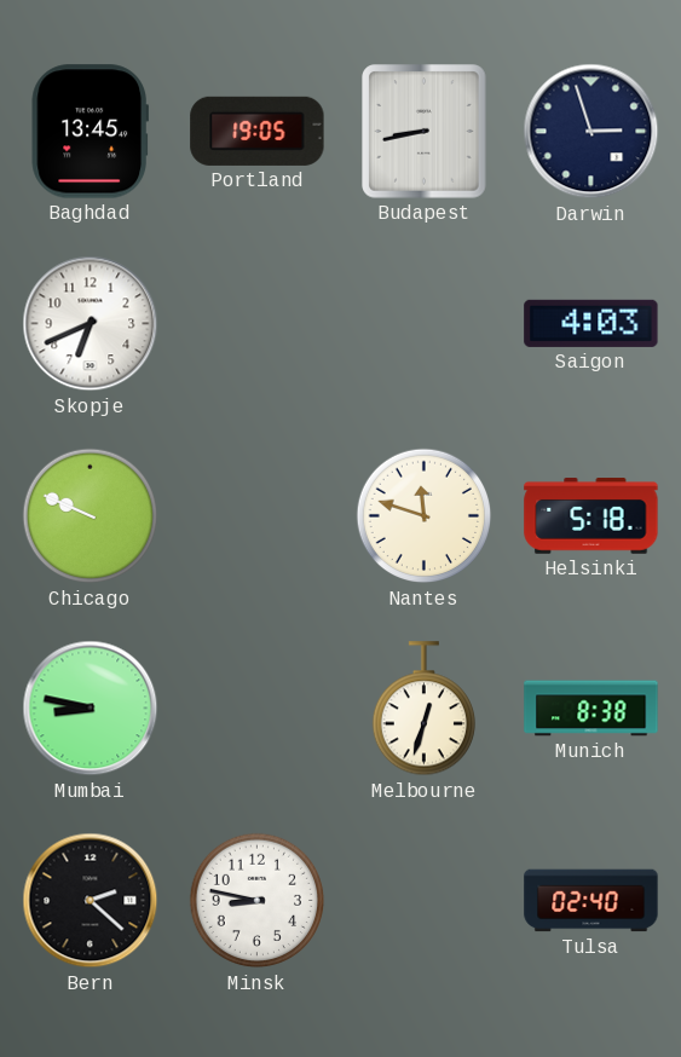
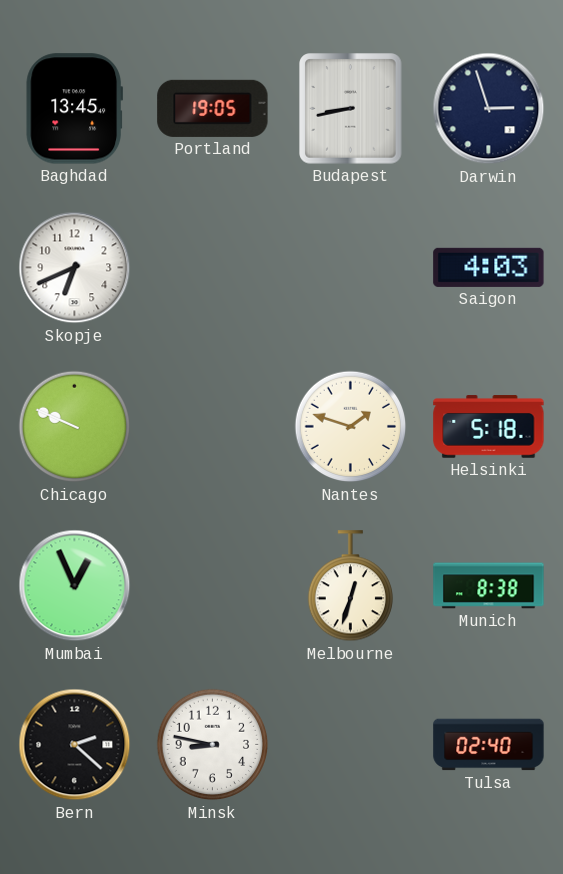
Nantes: 11:48 -> 1:48
Mumbai: 8:47 -> 12:56
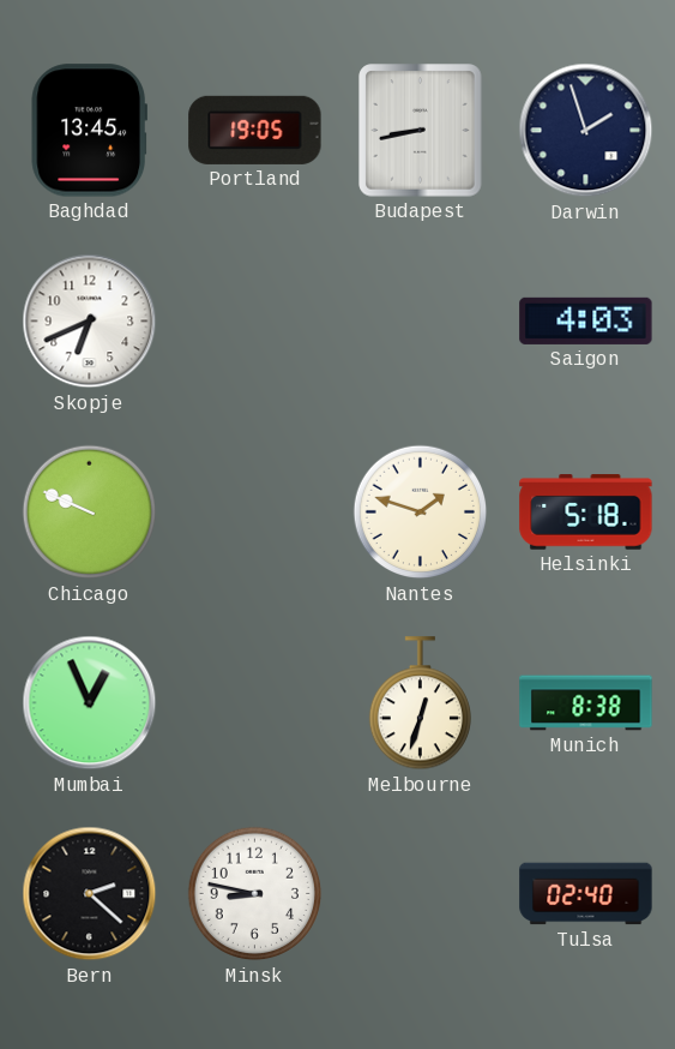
Darwin: 2:57 -> 1:57
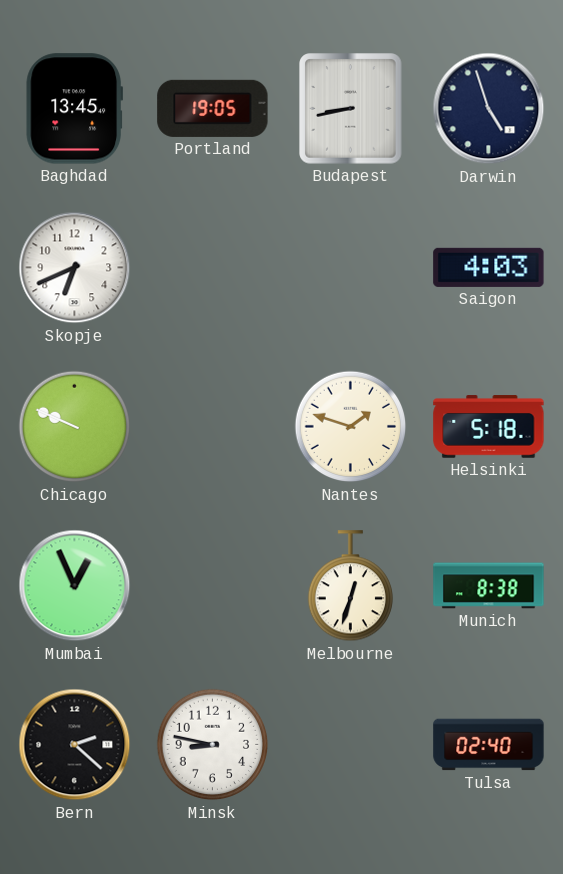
Darwin: 1:57 -> 4:57
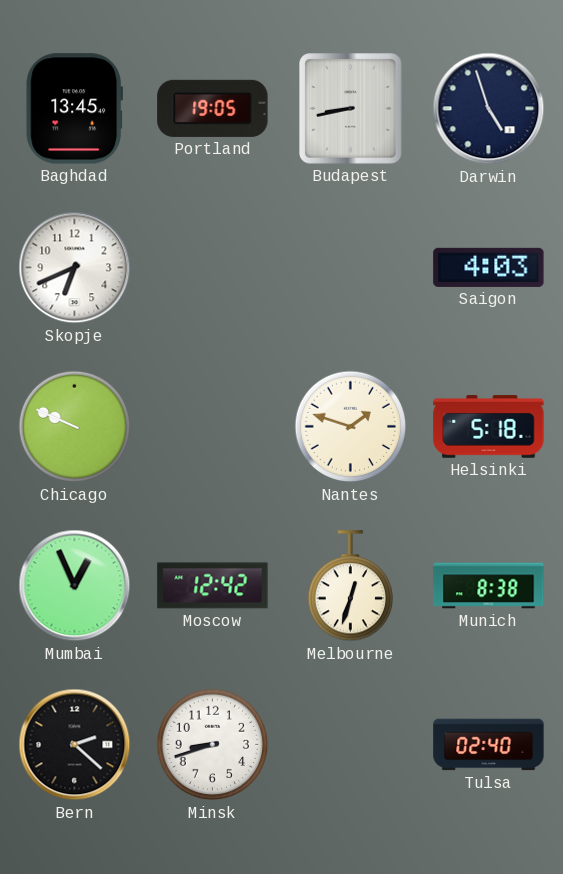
Moscow: none -> 12:42
Minsk: 8:47 -> 8:42
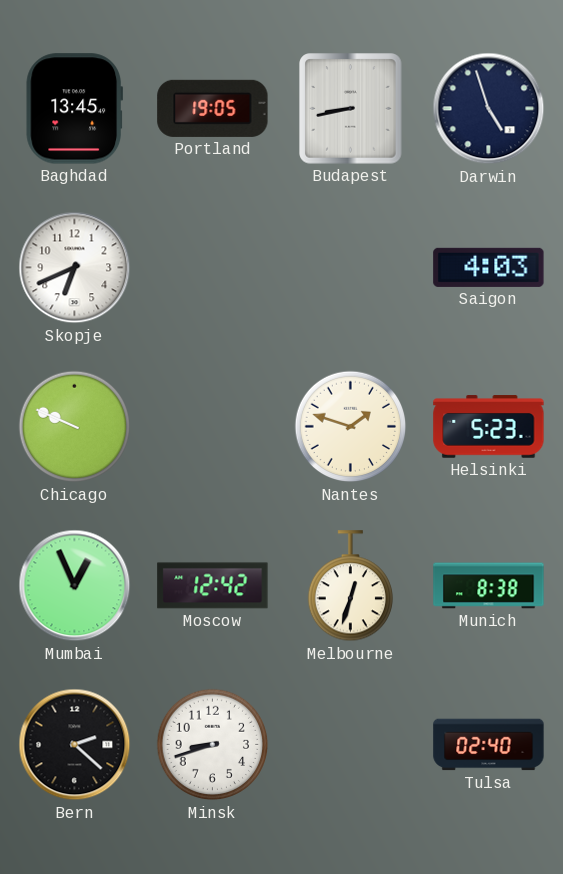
Helsinki: 5:18 -> 5:23
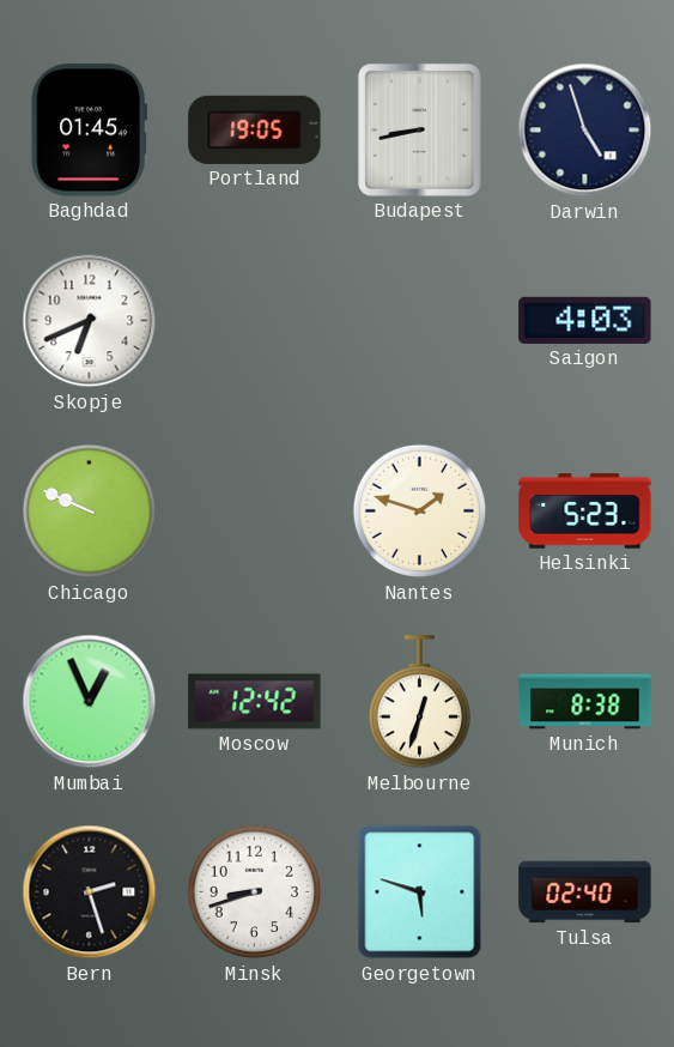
Baghdad: 13:45 -> 01:45
Bern: 2:22 -> 2:27
Georgetown: none -> 5:48
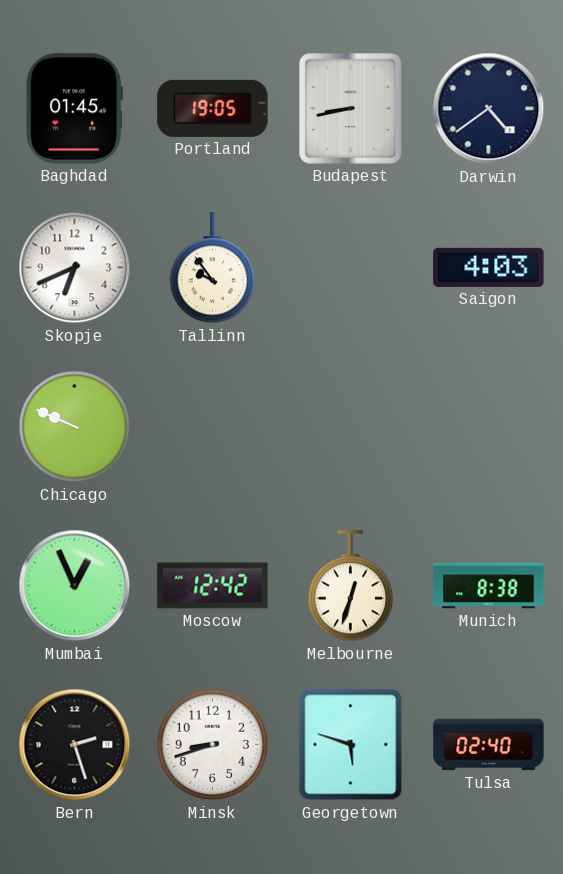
Darwin: 4:57 -> 4:39
Tallinn: none -> 9:54
Nantes: 1:48 -> none
Helsinki: 5:23 -> none
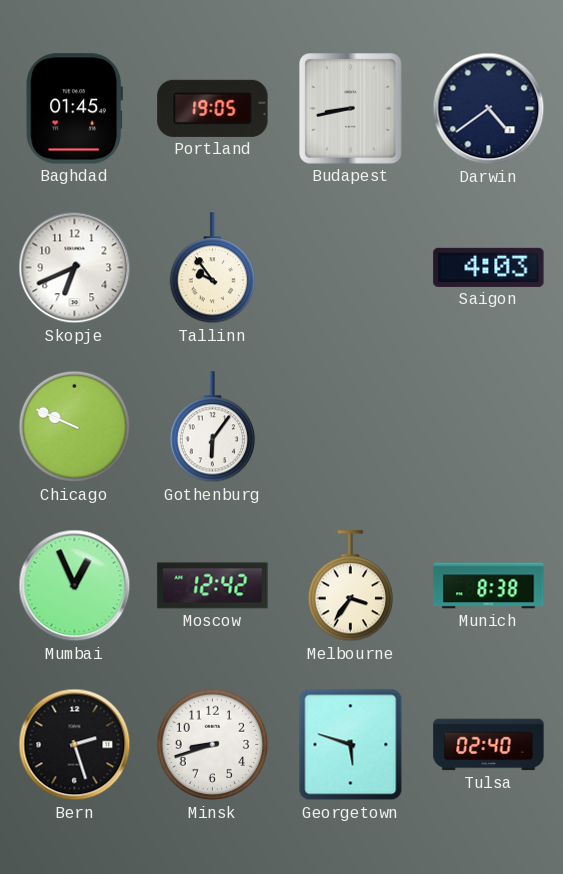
Gothenburg: none -> 6:06
Melbourne: 12:33 -> 3:36
